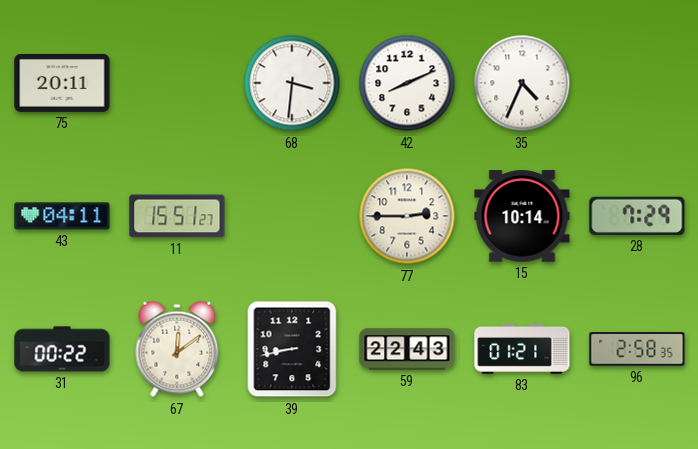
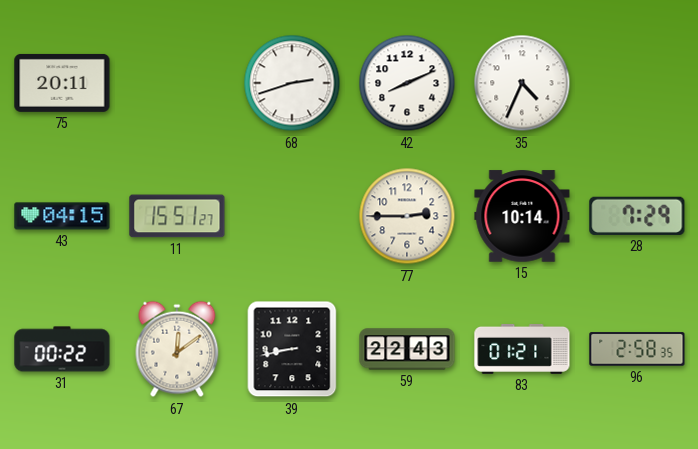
68: 3:31 -> 2:42
43: 04:11 -> 04:15
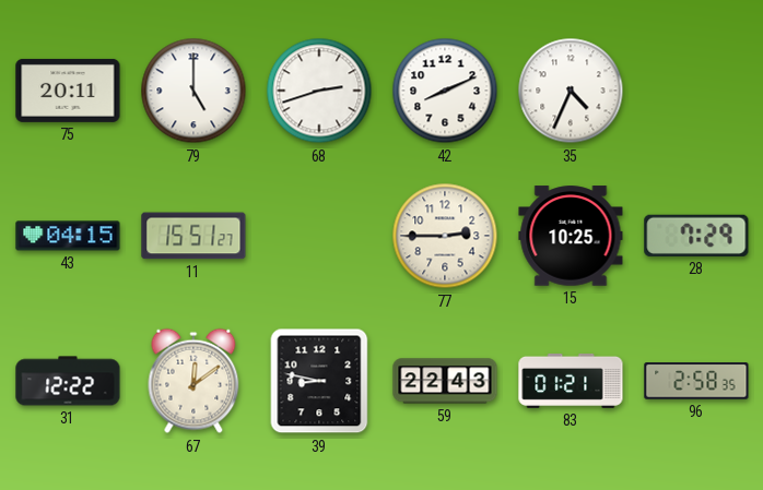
79: none -> 5:00
15: 10:14 -> 10:25
31: 00:22 -> 12:22
39: 8:43 -> 8:47
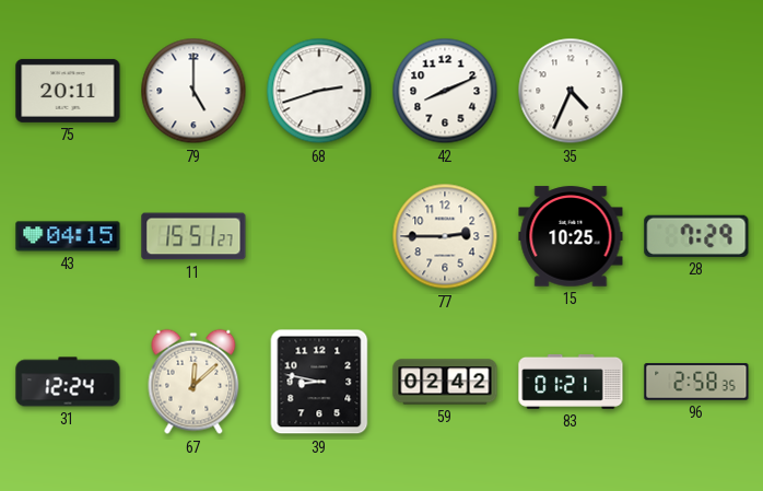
31: 12:22 -> 12:24
67: 12:09 -> 12:08
59: 22:43 -> 02:42
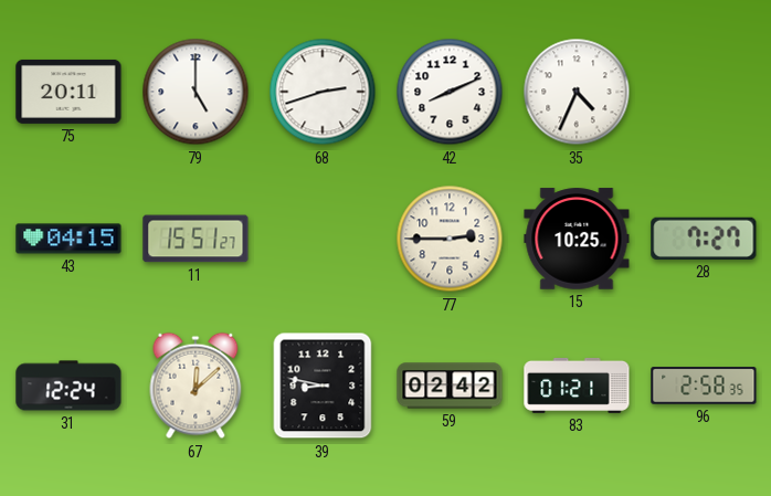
28: 7:29 -> 7:27
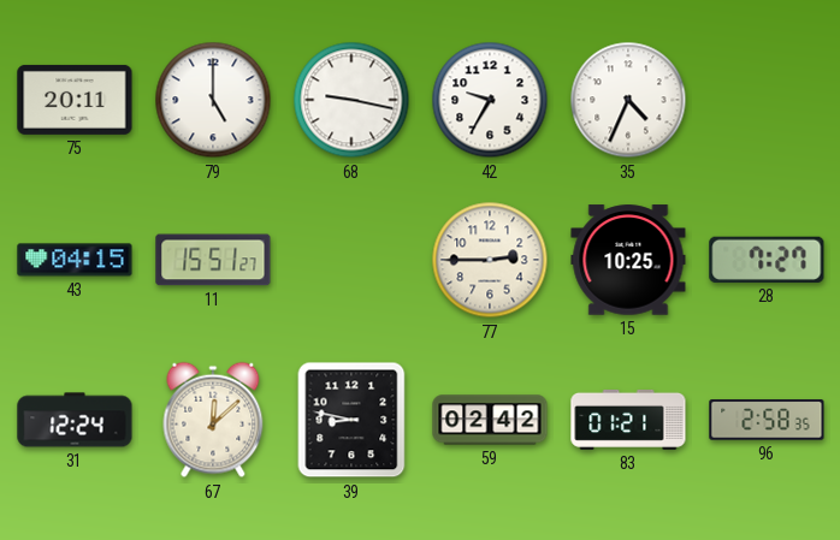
68: 2:42 -> 9:17
42: 8:11 -> 9:35
